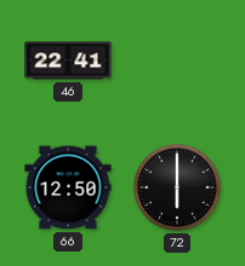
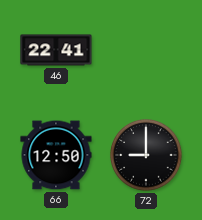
72: 6:00 -> 9:00
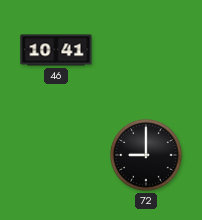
46: 22:41 -> 10:41
66: 12:50 -> none
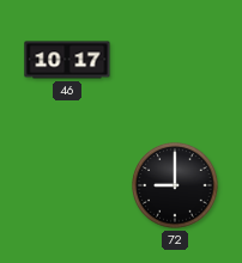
46: 10:41 -> 10:17
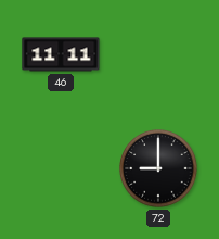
46: 10:17 -> 11:11
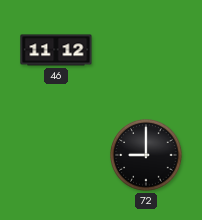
46: 11:11 -> 11:12
